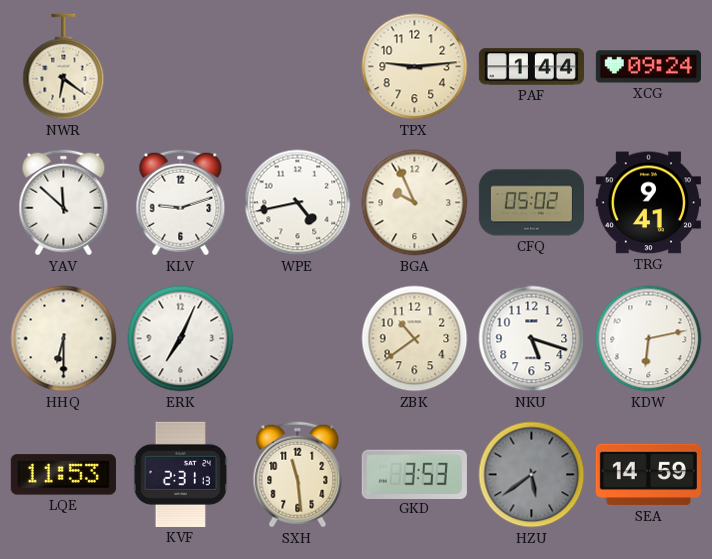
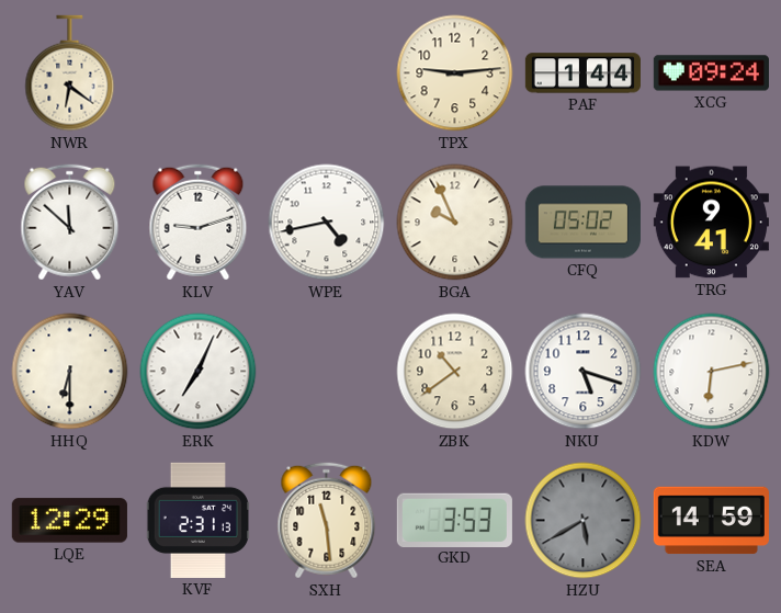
LQE: 11:53 -> 12:29
HZU: 5:39 -> 5:40
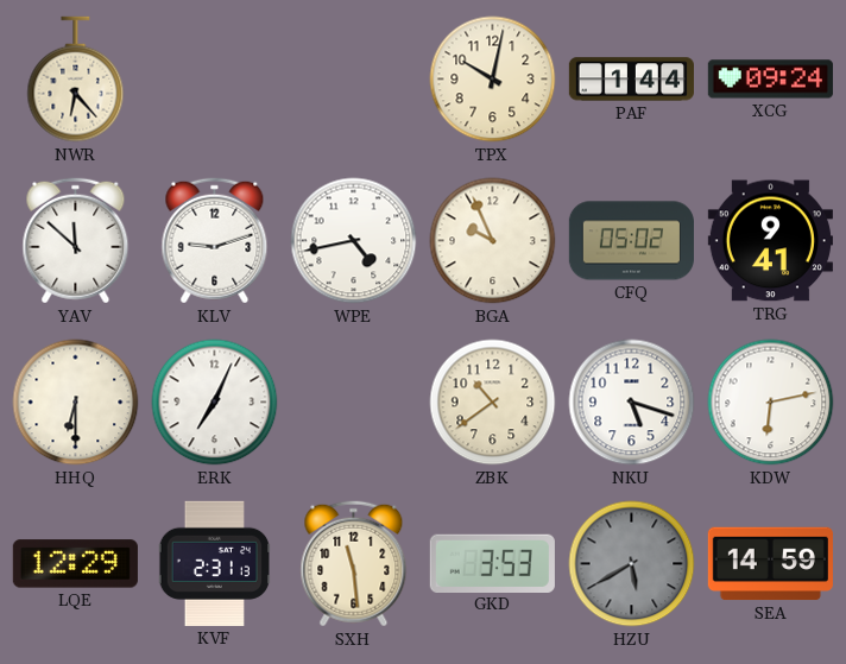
NWR: 6:21 -> 6:23
TPX: 9:14 -> 10:02
